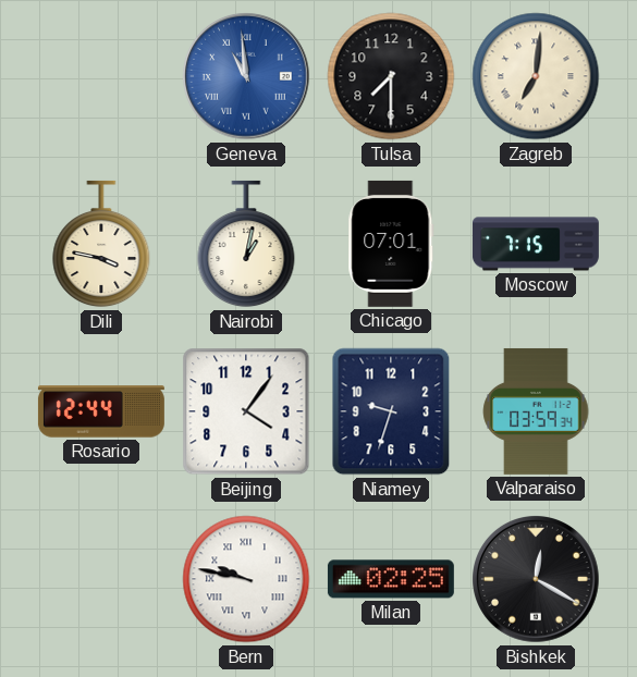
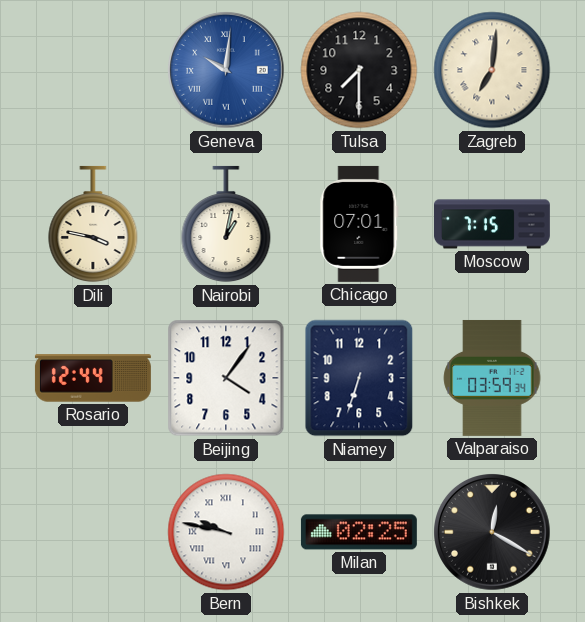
Geneva: 10:59 -> 10:01
Niamey: 9:33 -> 6:33
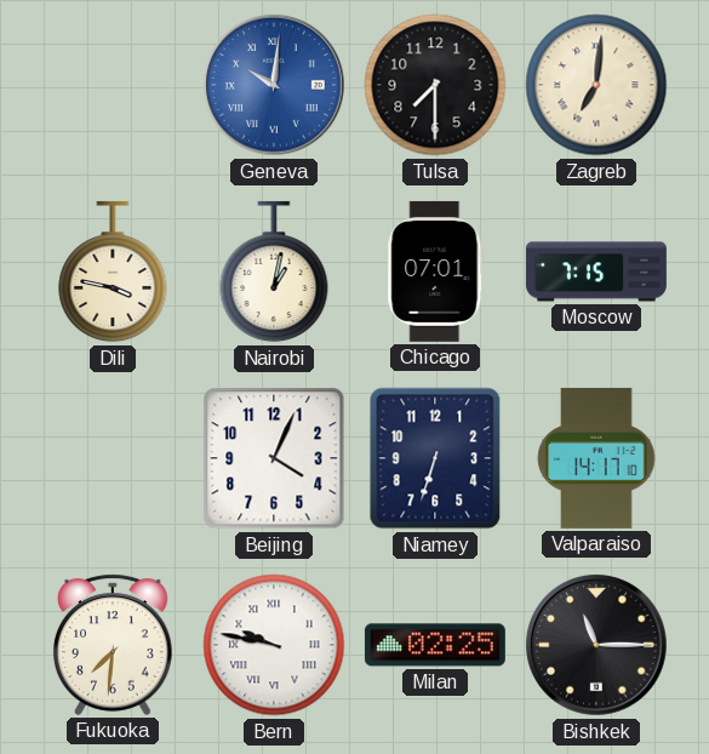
Rosario: 12:44 -> none
Beijing: 4:06 -> 4:04
Valparaiso: 03:59 -> 14:17
Fukuoka: none -> 7:31
Bishkek: 12:20 -> 11:15
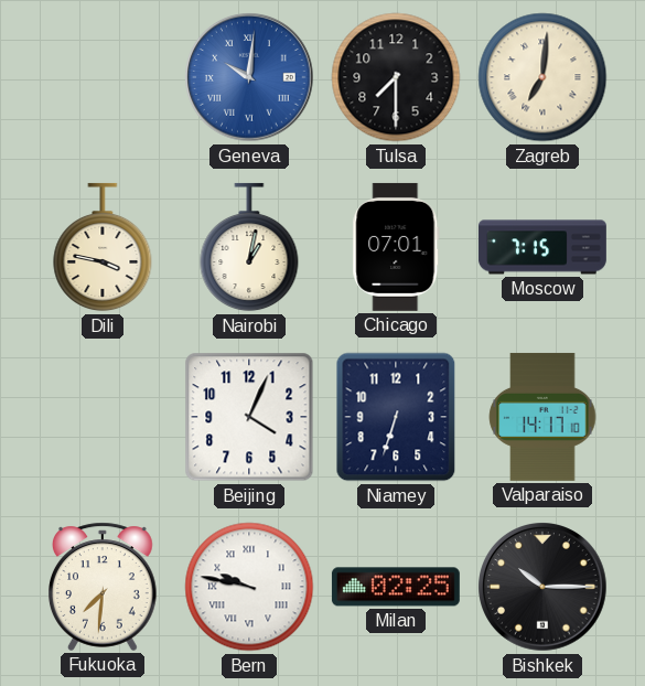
Bishkek: 11:15 -> 10:15
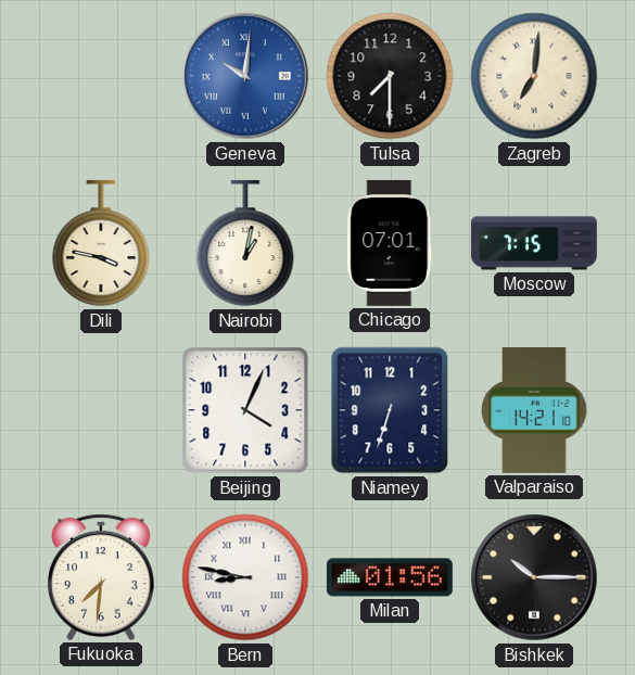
Valparaiso: 14:17 -> 14:21
Bern: 9:47 -> 8:47
Milan: 02:25 -> 01:56
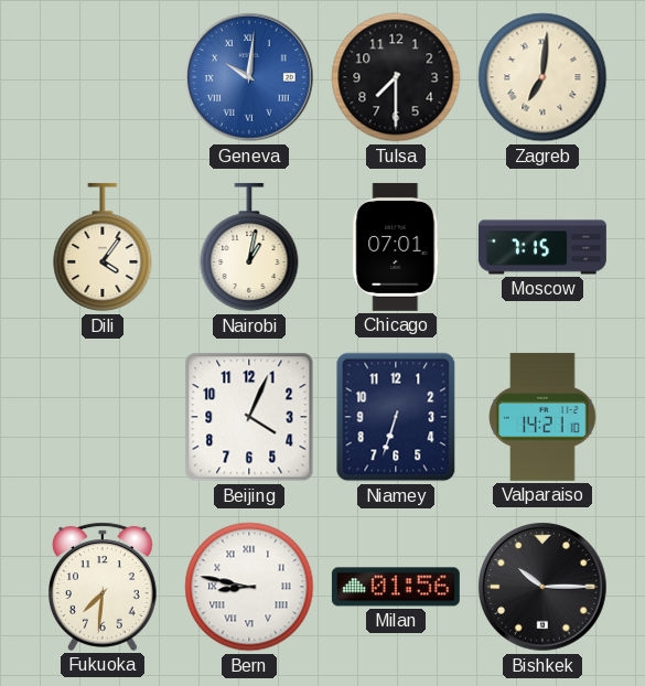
Dili: 3:47 -> 4:06
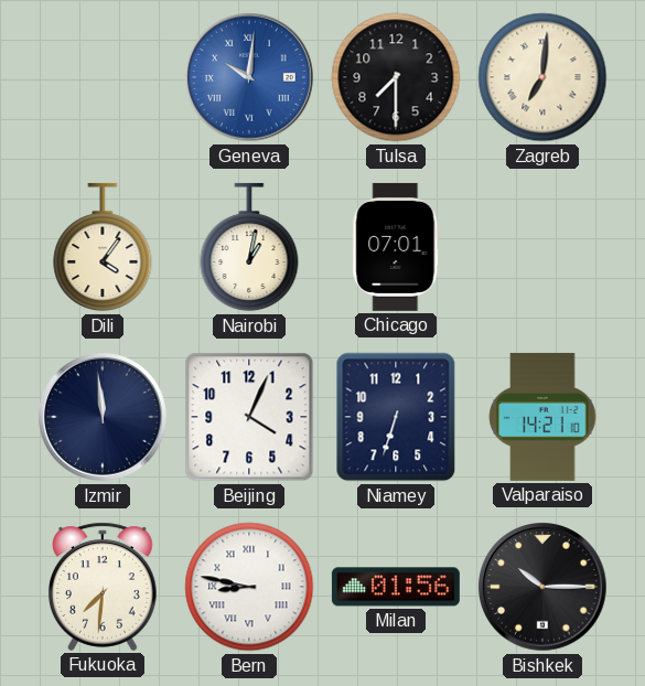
Moscow: 7:15 -> none
Izmir: none -> 11:59
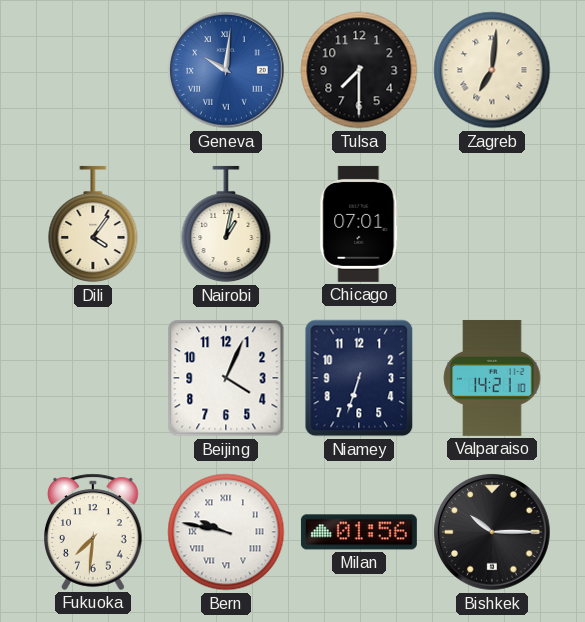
Izmir: 11:59 -> none
Bern: 8:47 -> 9:47
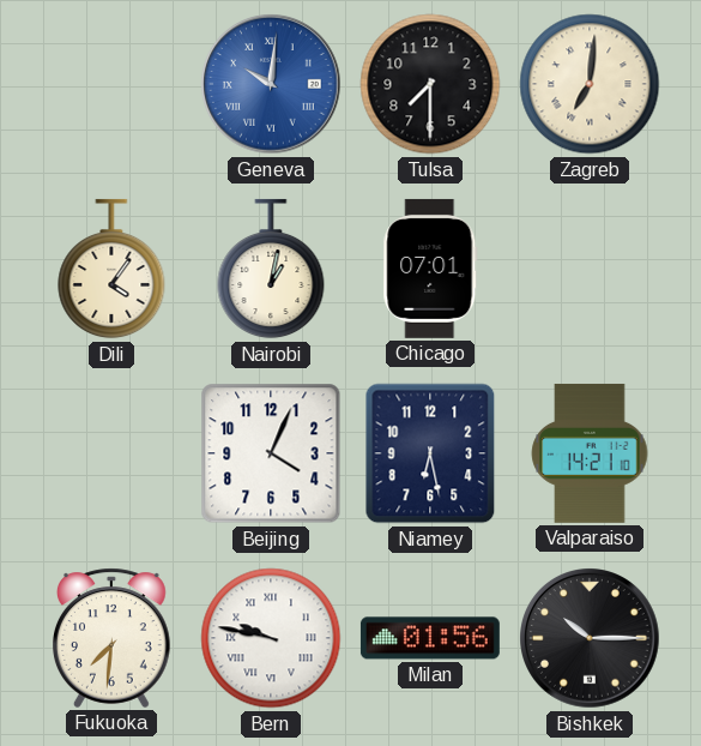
Niamey: 6:33 -> 6:28
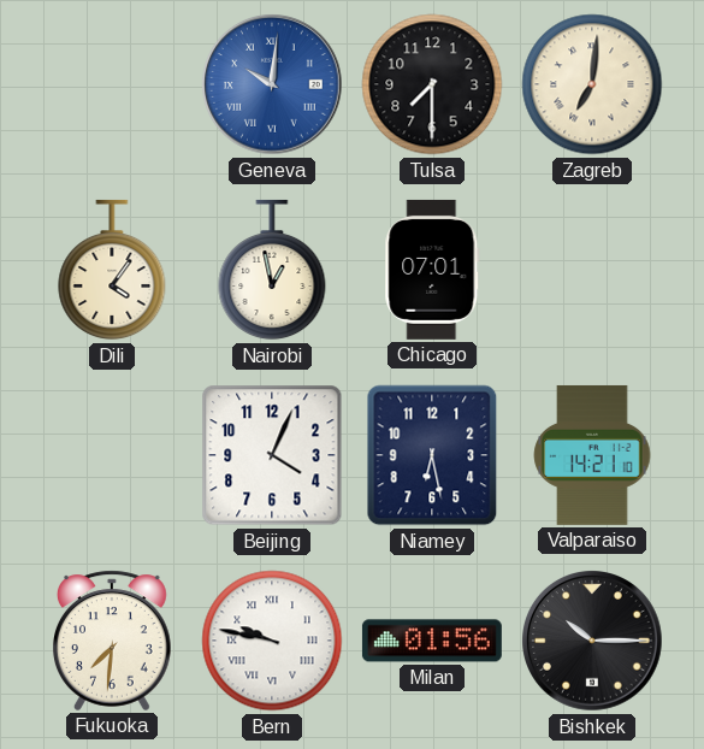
Nairobi: 1:02 -> 12:58
